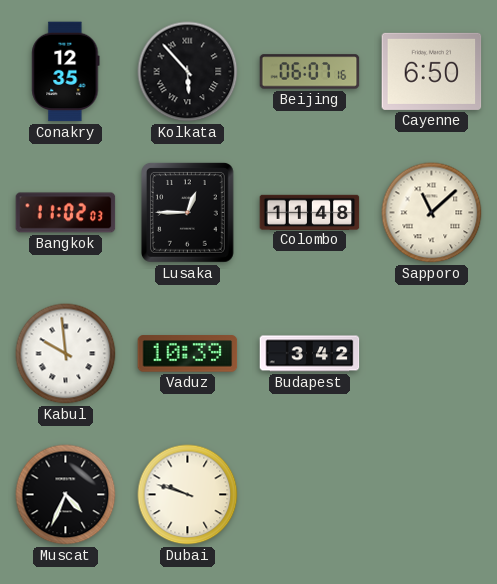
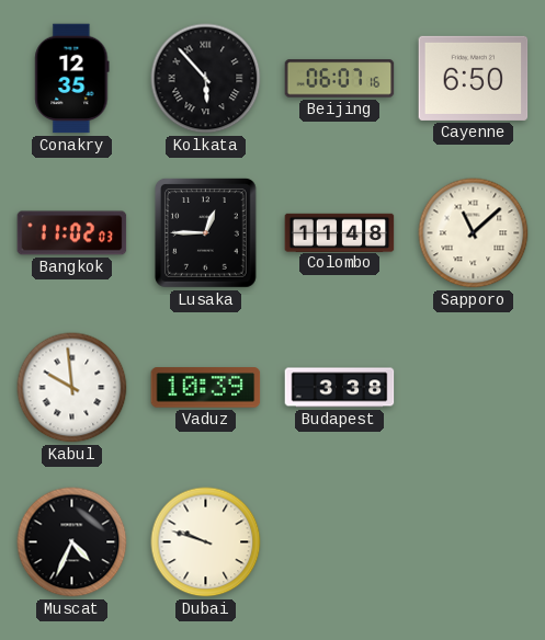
Budapest: 3:42 -> 3:38
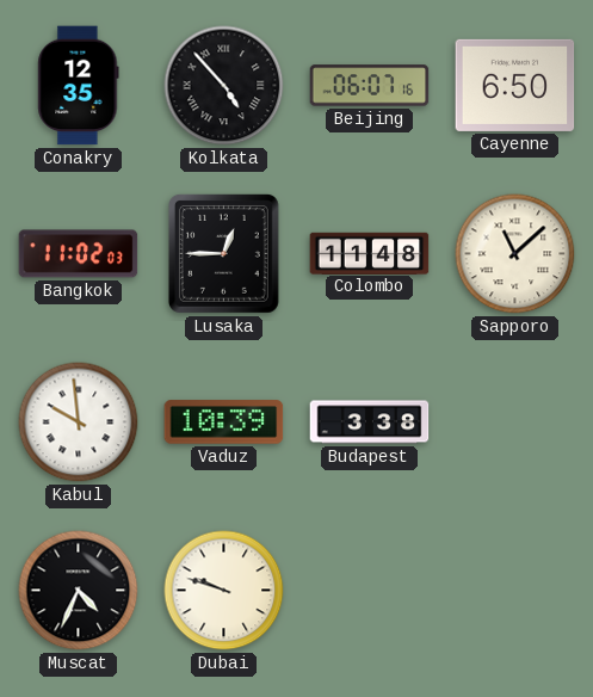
Kolkata: 5:53 -> 4:53
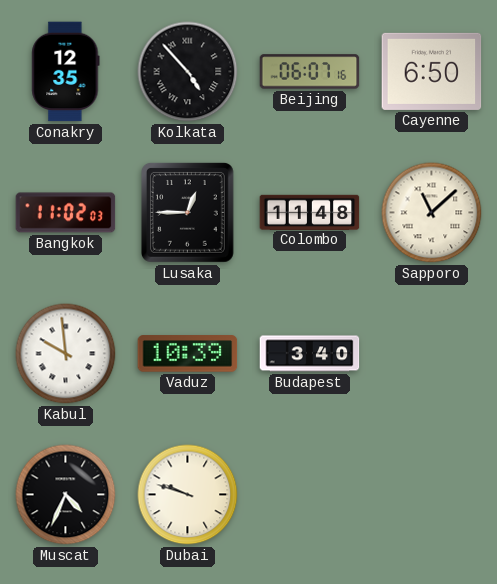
Budapest: 3:38 -> 3:40
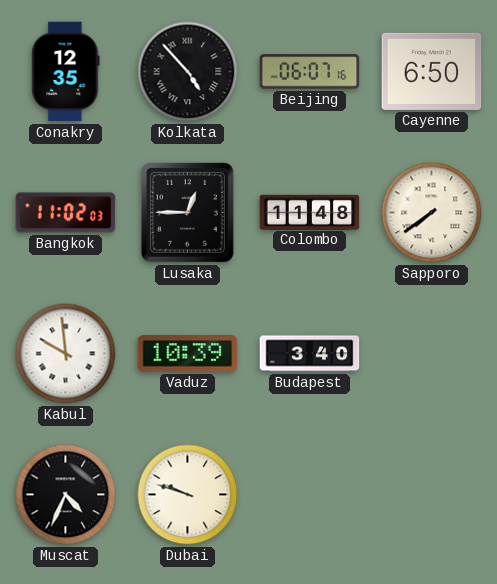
Sapporo: 11:08 -> 7:39
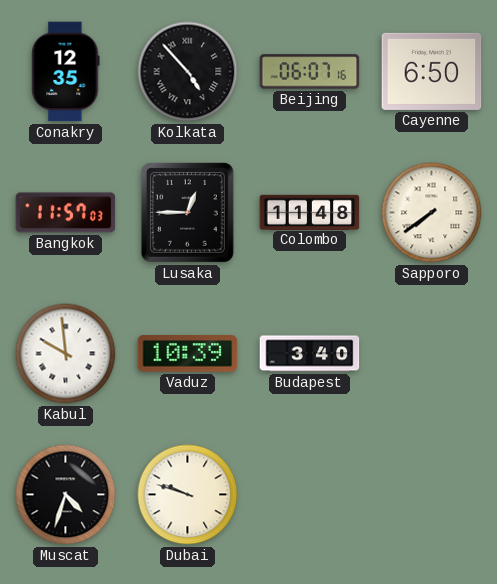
Bangkok: 11:02 -> 11:57
Muscat: 4:34 -> 4:33
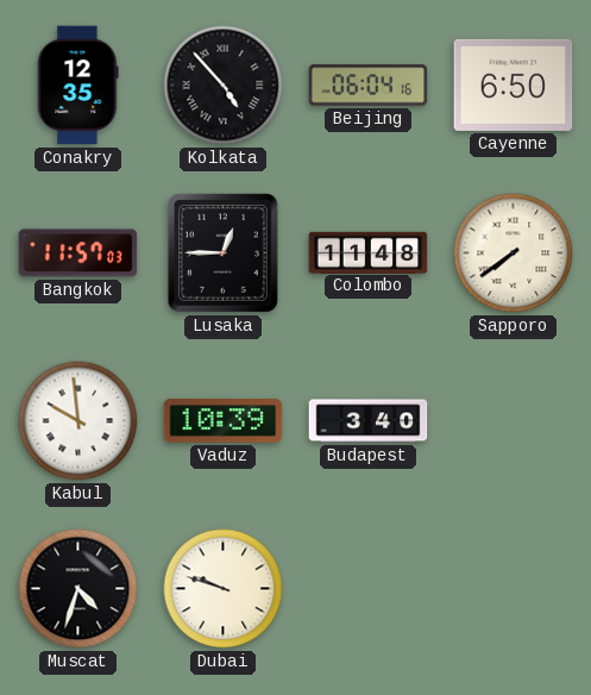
Beijing: 06:07 -> 06:04
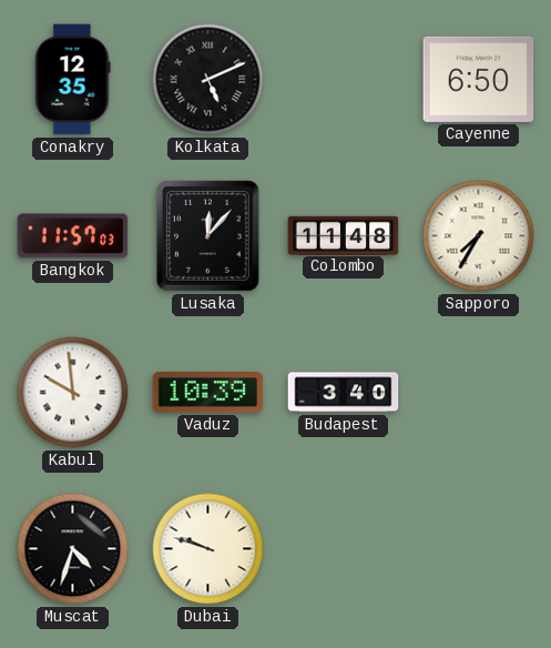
Kolkata: 4:53 -> 5:11
Beijing: 06:04 -> none
Lusaka: 12:45 -> 12:07
Sapporo: 7:39 -> 7:35
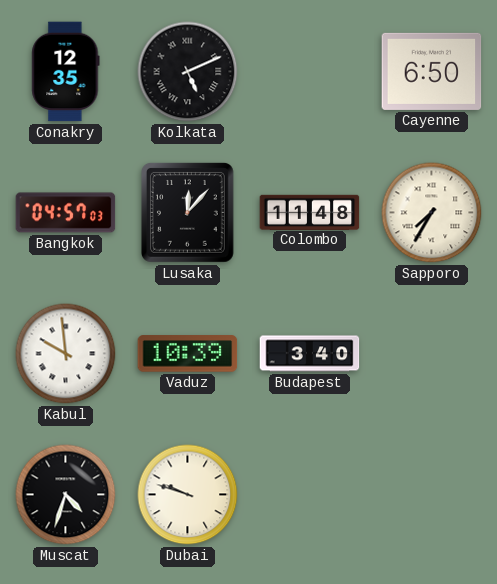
Bangkok: 11:57 -> 04:57
